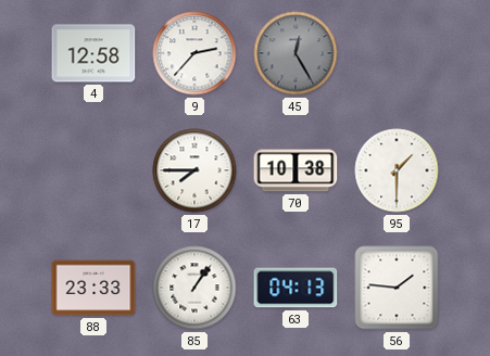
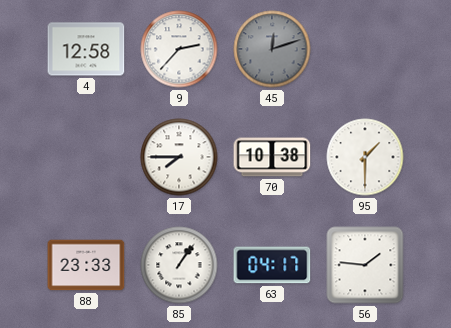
45: 12:25 -> 12:12
63: 04:13 -> 04:17
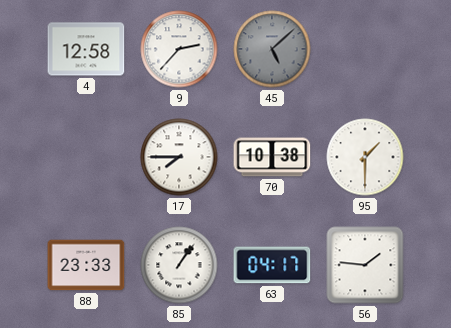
45: 12:12 -> 5:08
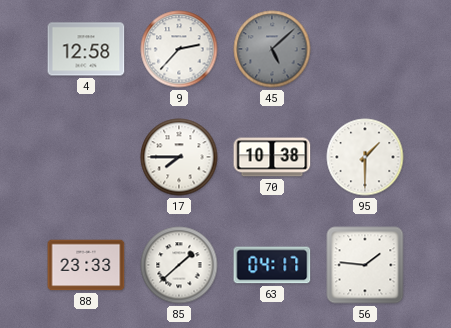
85: 1:06 -> 1:38
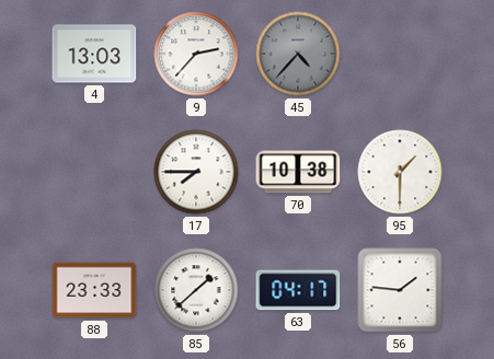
4: 12:58 -> 13:03
45: 5:08 -> 4:37
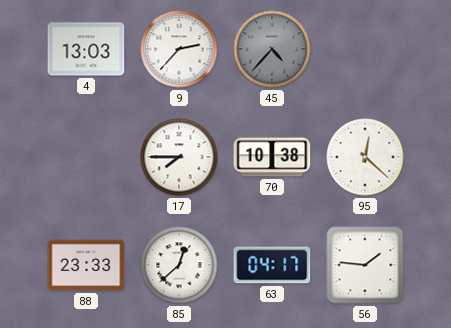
95: 1:30 -> 12:22
85: 1:38 -> 12:38
